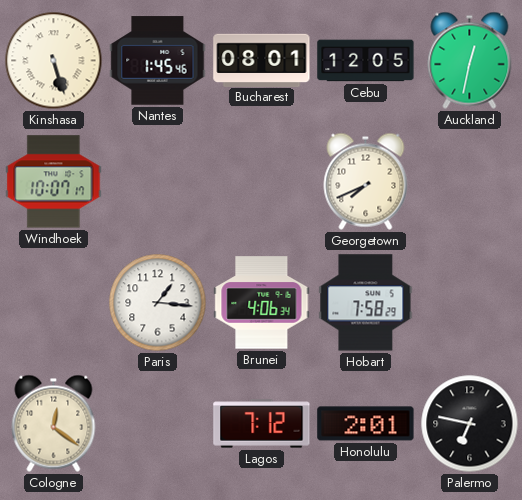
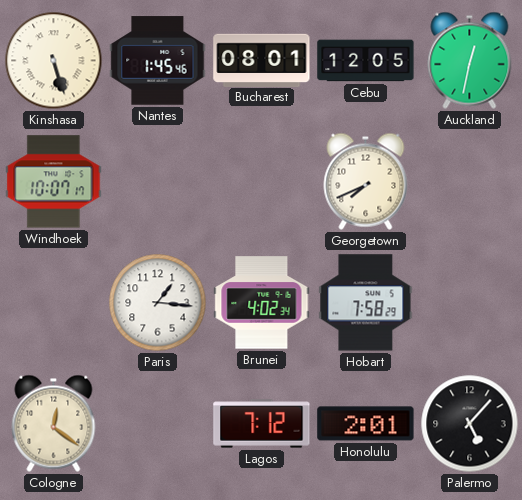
Brunei: 4:06 -> 4:02
Palermo: 6:47 -> 5:07
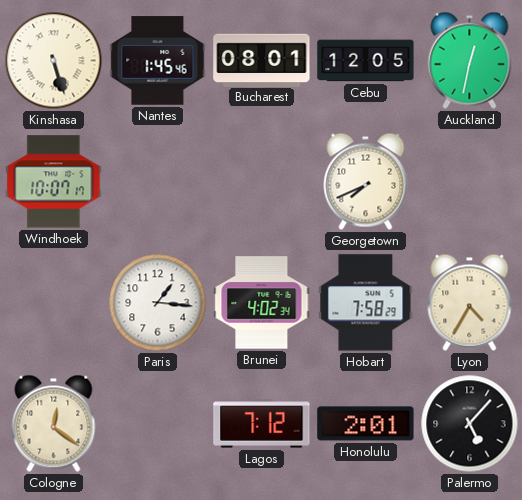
Lyon: none -> 4:35
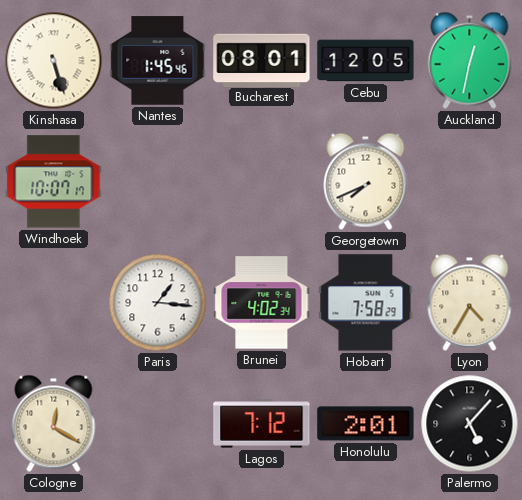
Cologne: 12:21 -> 12:20
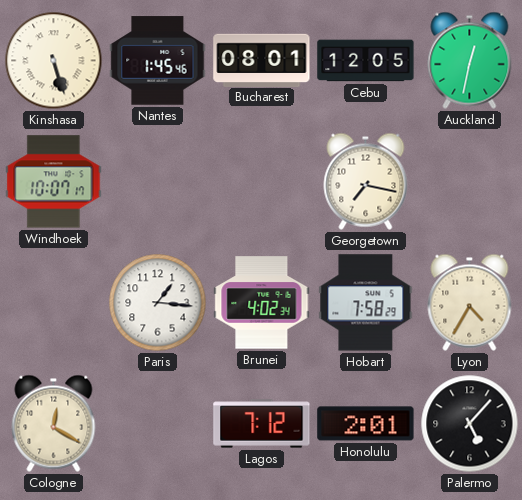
Georgetown: 7:41 -> 7:17
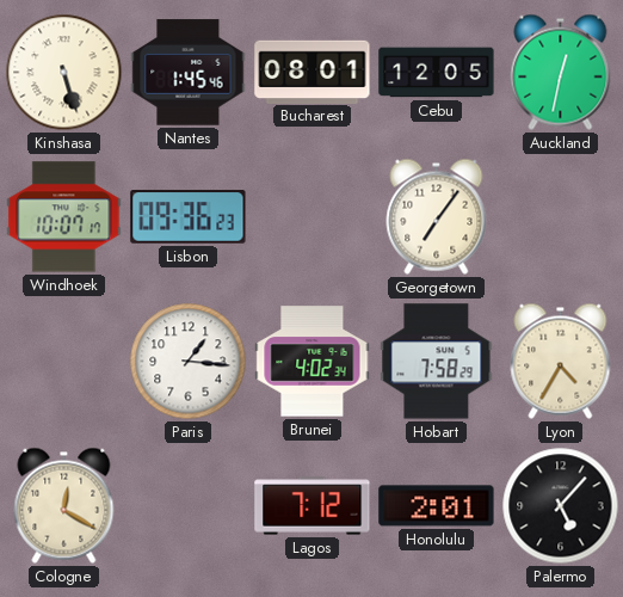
Lisbon: none -> 09:36
Georgetown: 7:17 -> 7:06
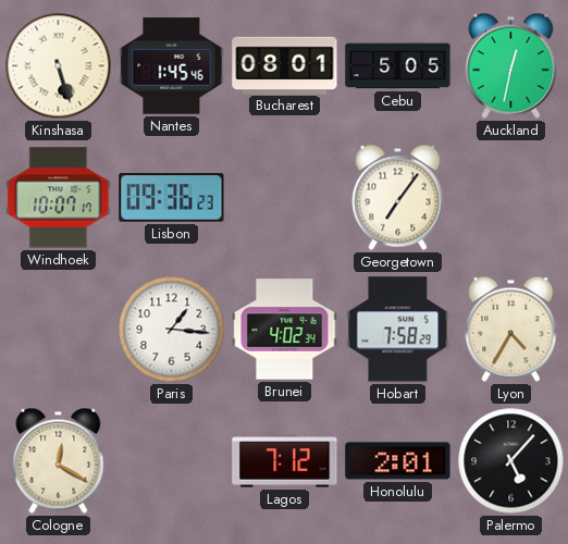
Cebu: 12:05 -> 5:05
